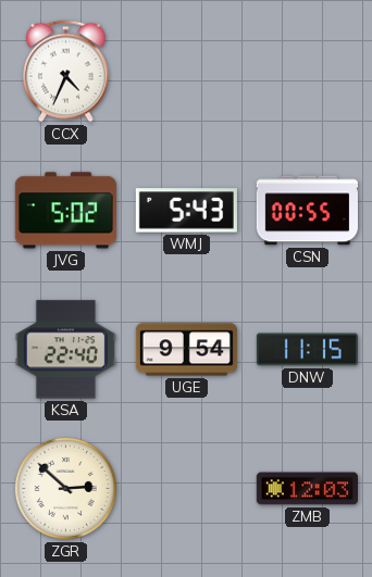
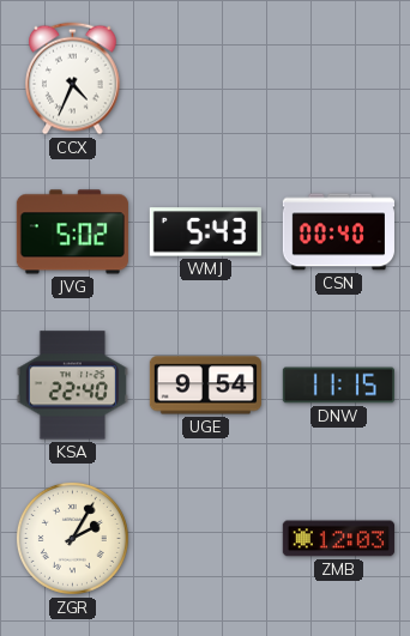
CSN: 00:55 -> 00:40
ZGR: 2:52 -> 2:05
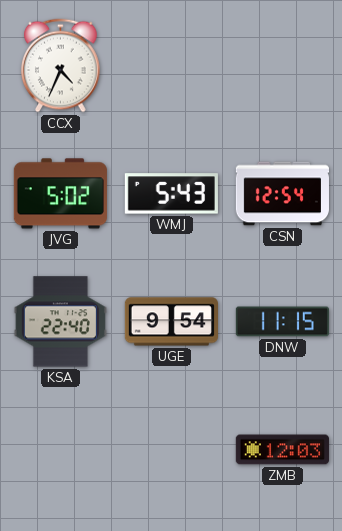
CSN: 00:40 -> 12:54
ZGR: 2:05 -> none
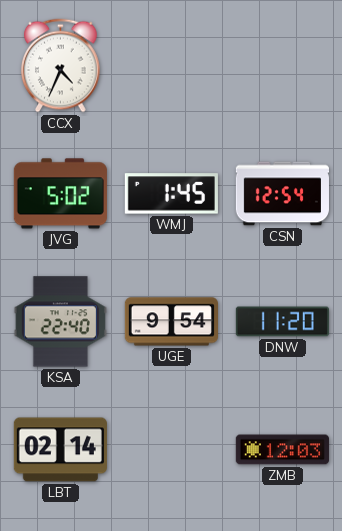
WMJ: 5:43 -> 1:45
DNW: 11:15 -> 11:20
LBT: none -> 02:14
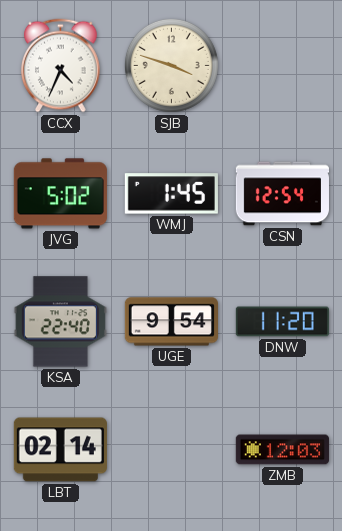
SJB: none -> 3:48
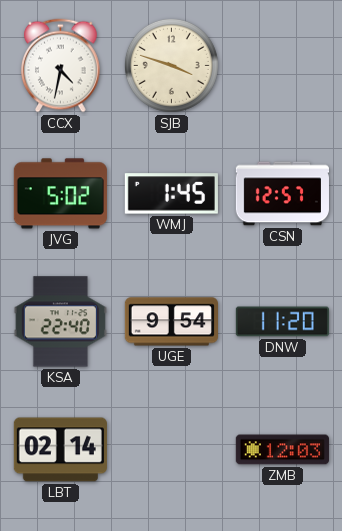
CCX: 4:34 -> 4:32
CSN: 12:54 -> 12:57
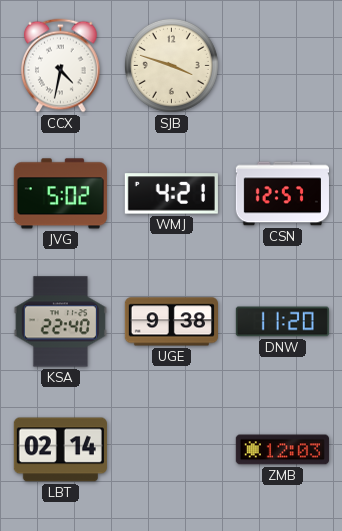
WMJ: 1:45 -> 4:21
UGE: 9:54 -> 9:38
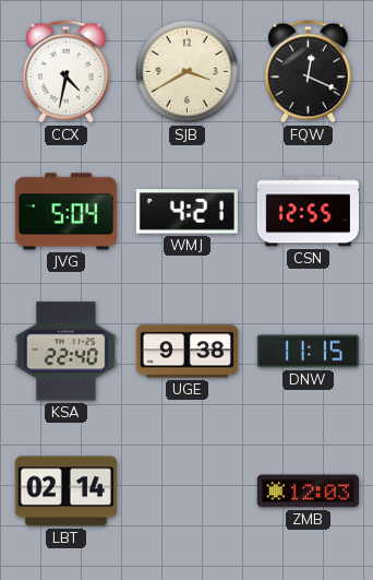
SJB: 3:48 -> 3:40
FQW: none -> 12:19
JVG: 5:02 -> 5:04
CSN: 12:57 -> 12:55
DNW: 11:20 -> 11:15
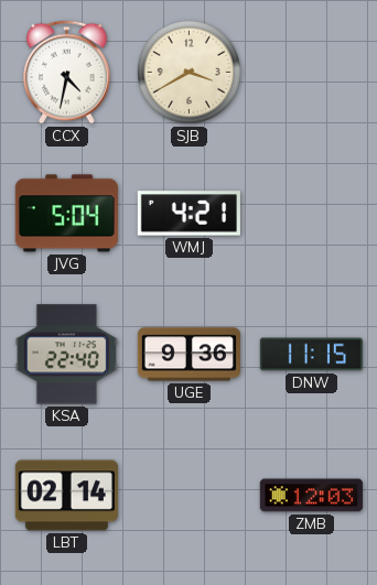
FQW: 12:19 -> none
CSN: 12:55 -> none
UGE: 9:38 -> 9:36
